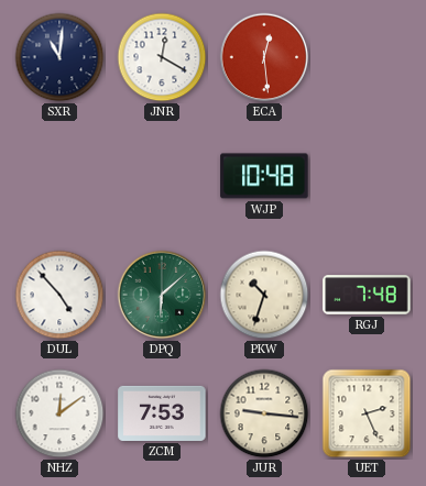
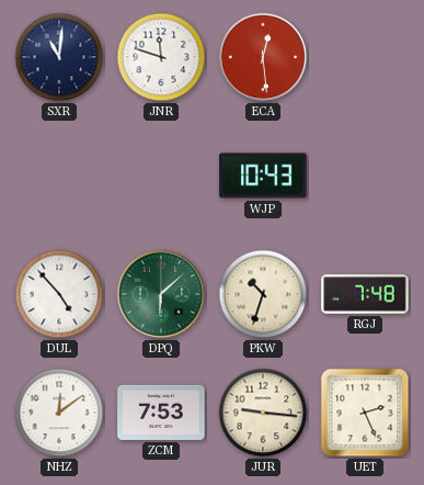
JNR: 12:20 -> 11:48
WJP: 10:48 -> 10:43
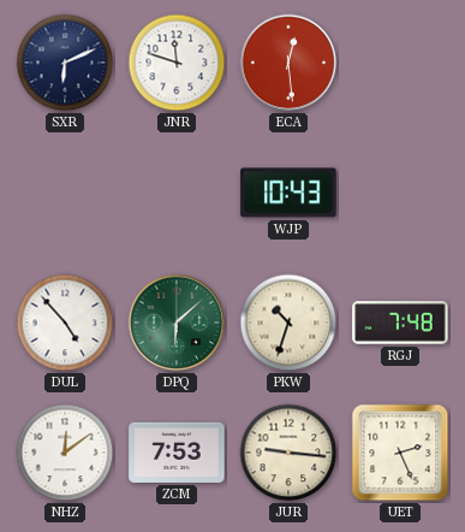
SXR: 11:01 -> 6:11
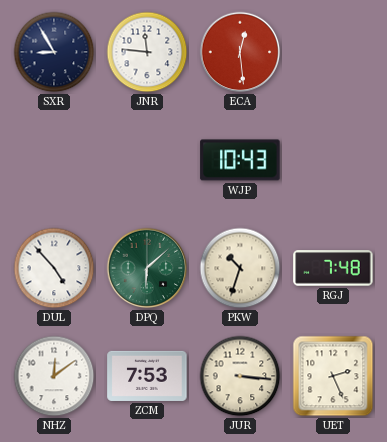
SXR: 6:11 -> 8:55
JNR: 11:48 -> 11:46
JUR: 9:16 -> 3:16
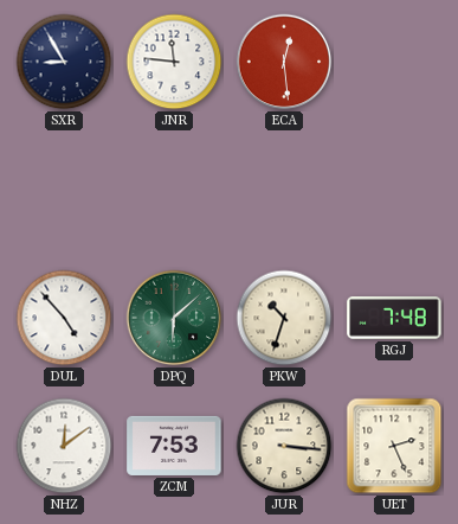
WJP: 10:43 -> none
